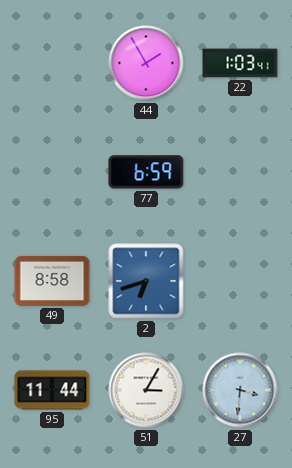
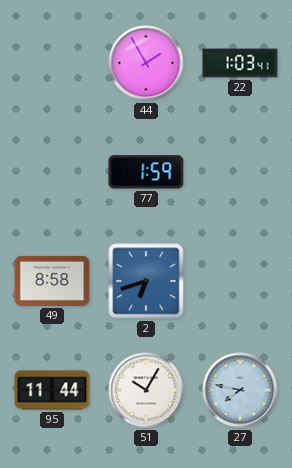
77: 6:59 -> 1:59
51: 3:05 -> 10:05
27: 3:31 -> 7:47
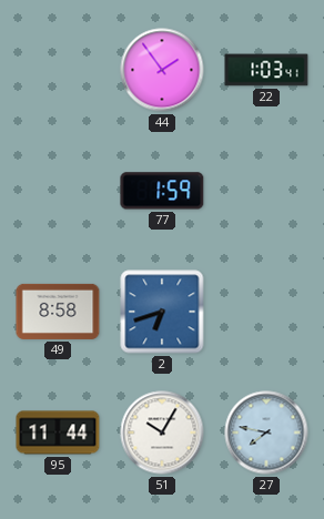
44: 1:55 -> 1:54
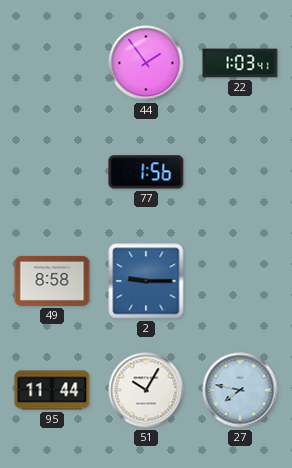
77: 1:59 -> 1:56
2: 6:42 -> 9:15
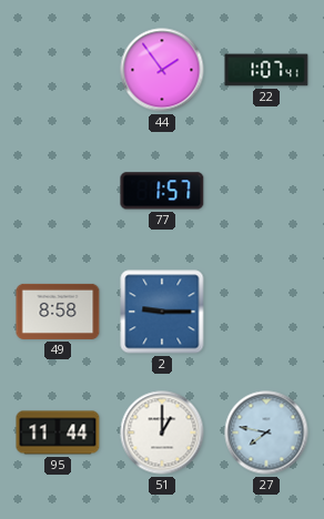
22: 1:03 -> 1:07
77: 1:56 -> 1:57
51: 10:05 -> 1:00
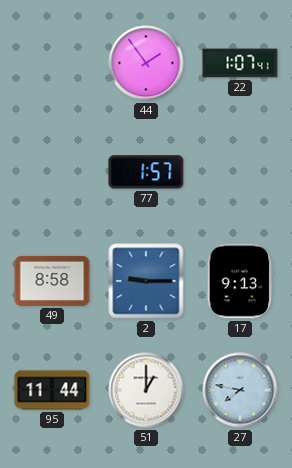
17: none -> 9:13
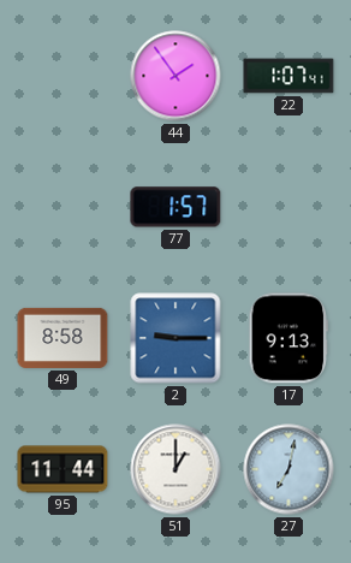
27: 7:47 -> 7:02
